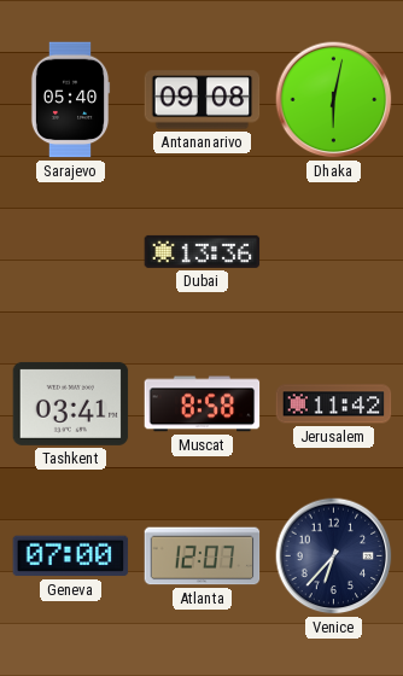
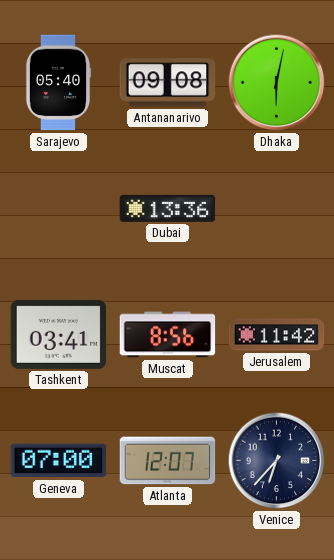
Muscat: 8:58 -> 8:56
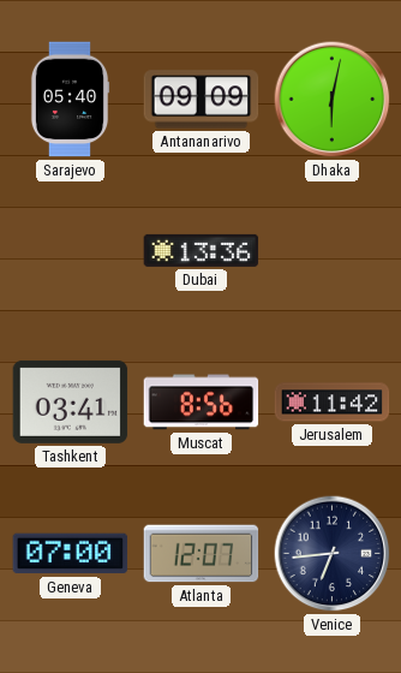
Antananarivo: 09:08 -> 09:09
Venice: 6:37 -> 6:44
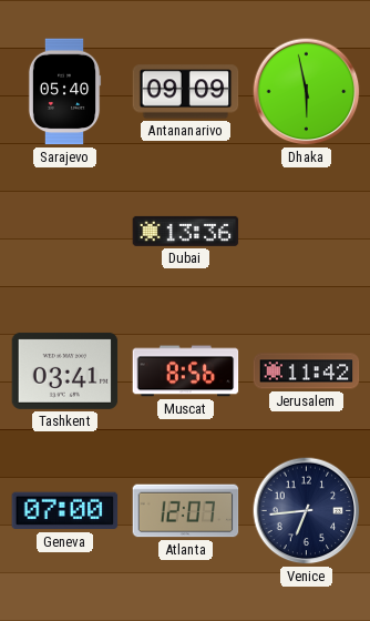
Dhaka: 6:02 -> 5:58
